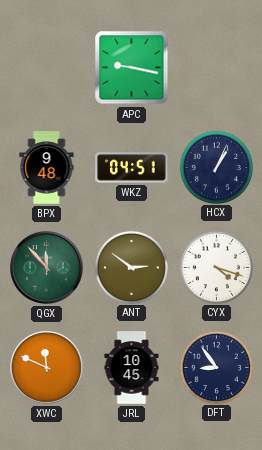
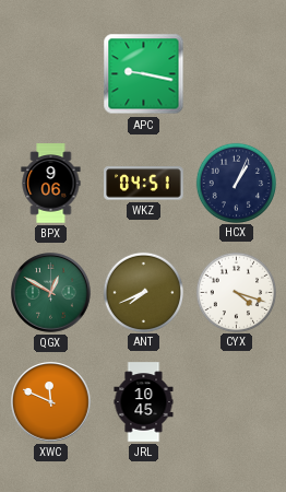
BPX: 9:48 -> 9:06
QGX: 11:53 -> 12:50
ANT: 2:51 -> 7:41
DFT: 8:54 -> none
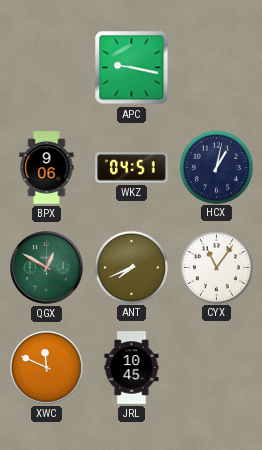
HCX: 1:04 -> 1:02
CYX: 4:18 -> 11:06
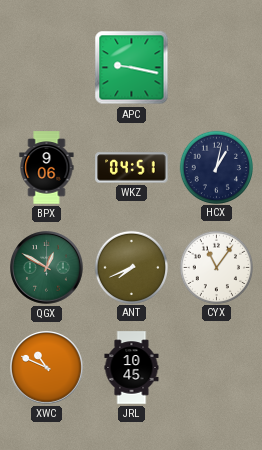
XWC: 11:49 -> 10:49
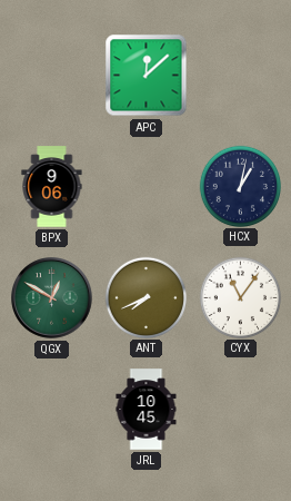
APC: 9:17 -> 12:08
WKZ: 04:51 -> none
XWC: 10:49 -> none
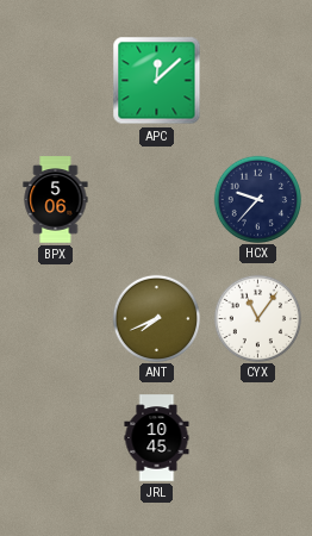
BPX: 9:06 -> 5:06
HCX: 1:02 -> 9:37
QGX: 12:50 -> none
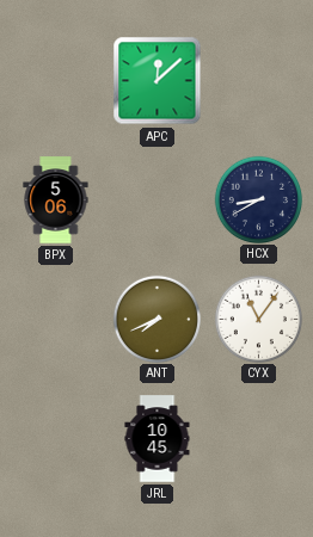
HCX: 9:37 -> 8:40
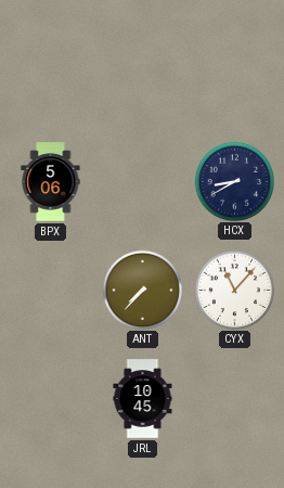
APC: 12:08 -> none
ANT: 7:41 -> 7:37
CYX: 11:06 -> 11:07
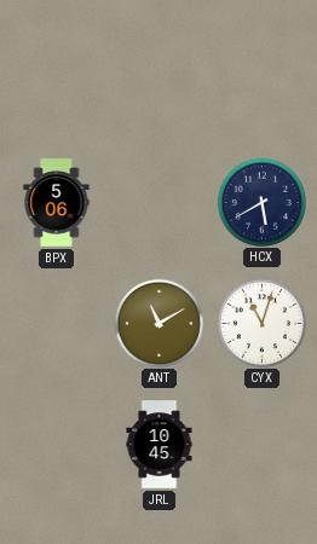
HCX: 8:40 -> 5:40
ANT: 7:37 -> 11:10
CYX: 11:07 -> 11:03
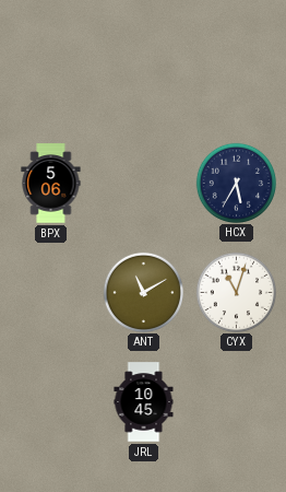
HCX: 5:40 -> 5:35
